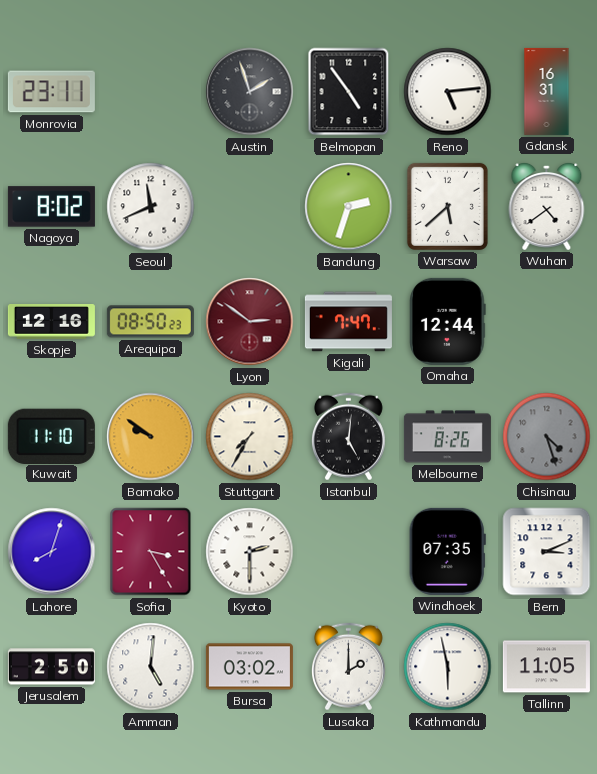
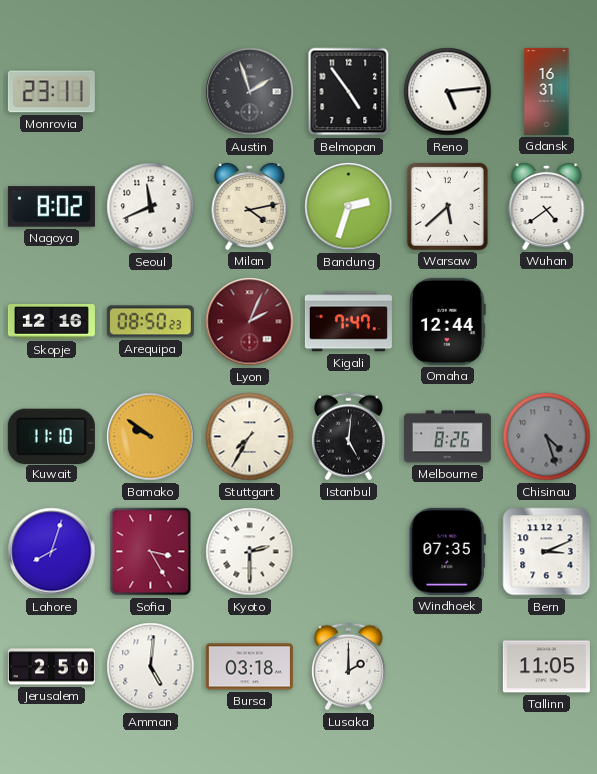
Milan: none -> 4:13
Lyon: 2:51 -> 2:04
Bursa: 03:02 -> 03:18
Kathmandu: 5:58 -> none
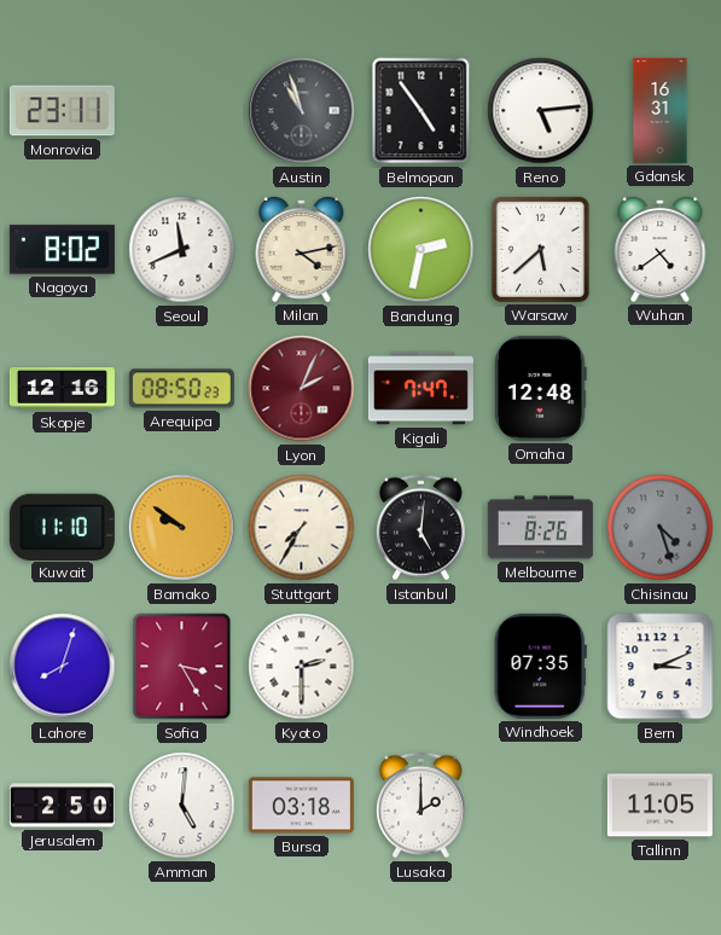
Austin: 1:57 -> 10:57
Bandung: 2:33 -> 2:32
Omaha: 12:44 -> 12:48
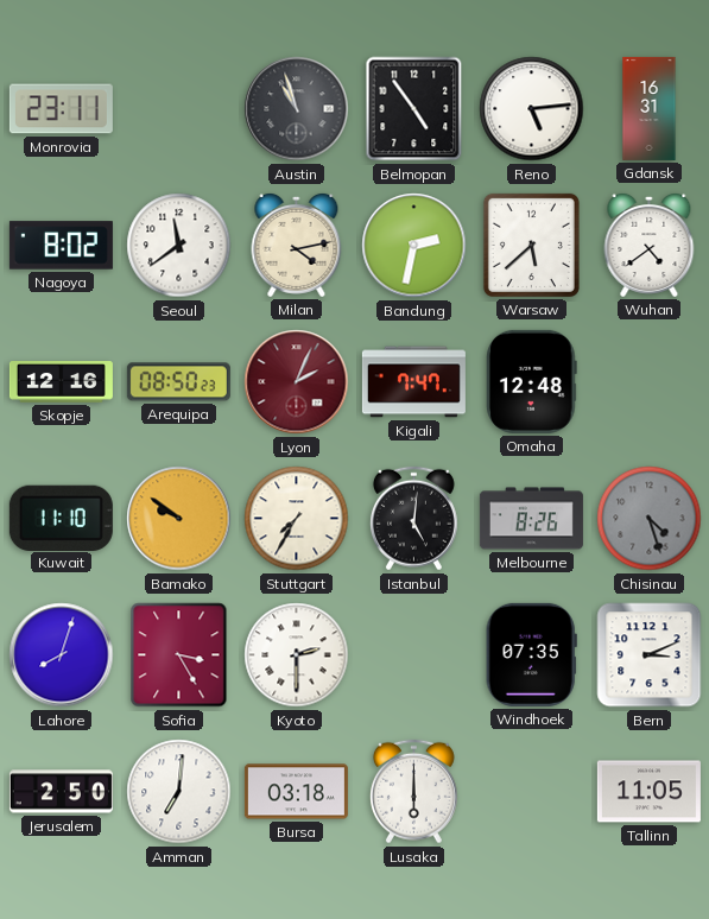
Seoul: 11:41 -> 11:39
Amman: 5:01 -> 7:01
Lusaka: 2:00 -> 6:00
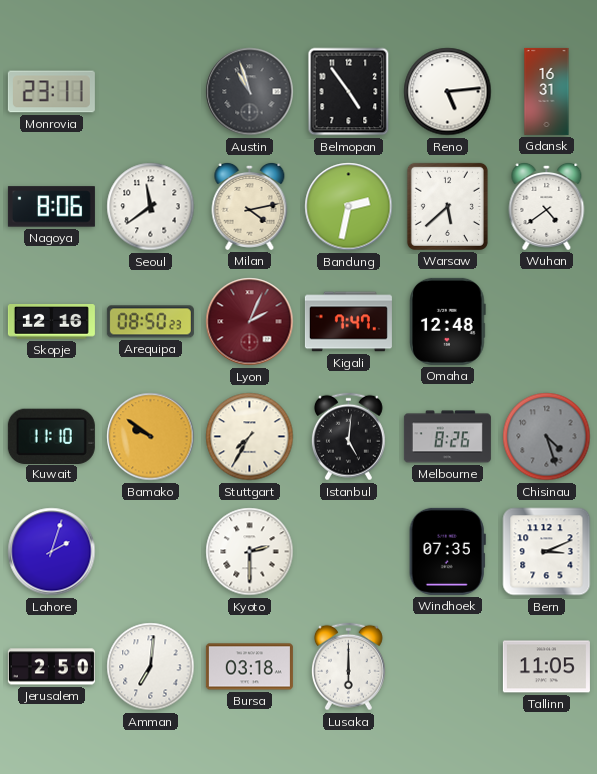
Nagoya: 8:02 -> 8:06
Lahore: 8:03 -> 2:03
Sofia: 3:25 -> none
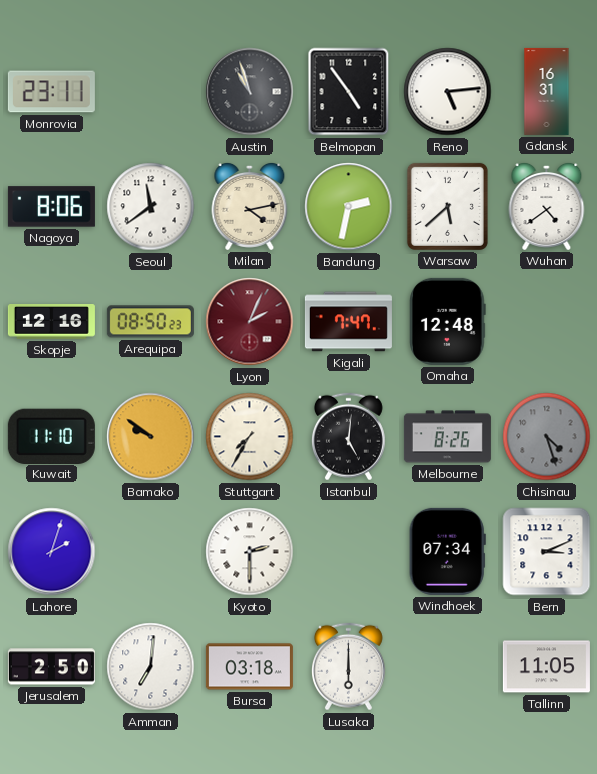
Windhoek: 07:35 -> 07:34
